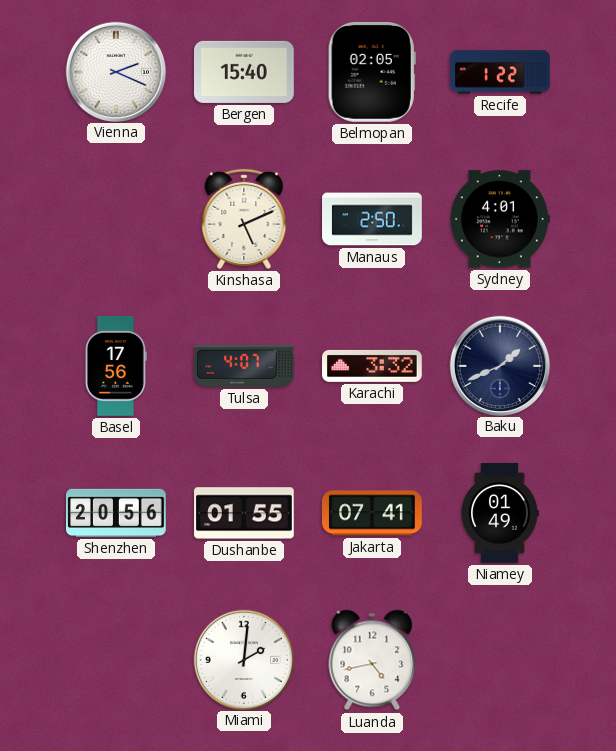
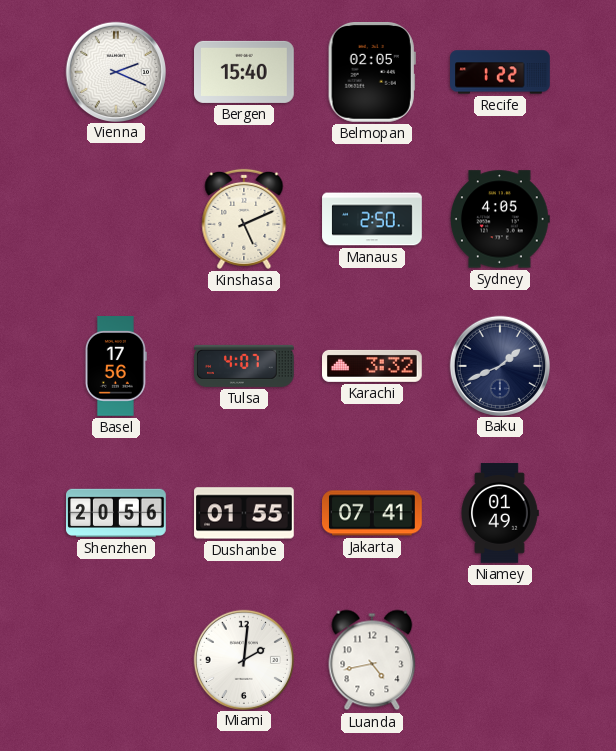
Sydney: 4:01 -> 4:05
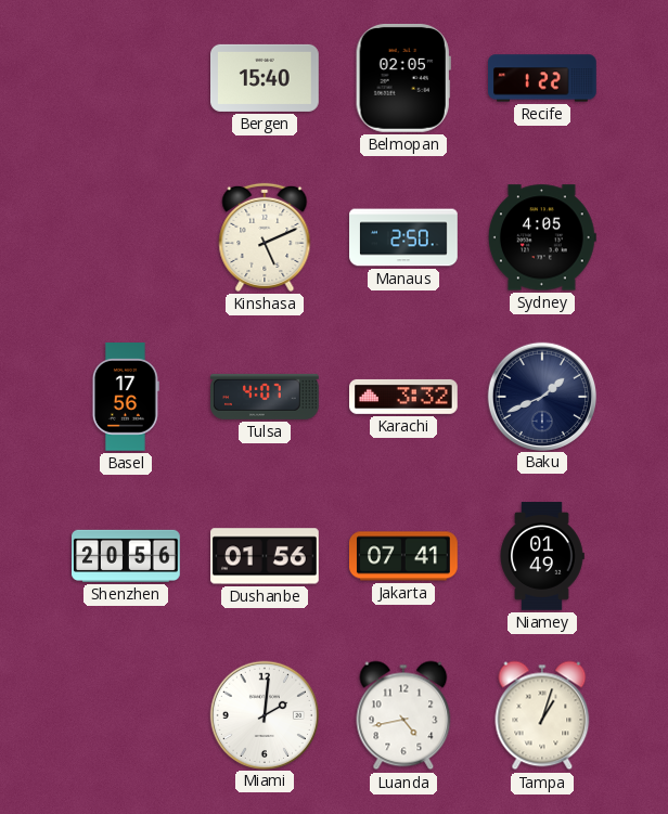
Vienna: 2:19 -> none
Dushanbe: 01:55 -> 01:56
Tampa: none -> 1:03
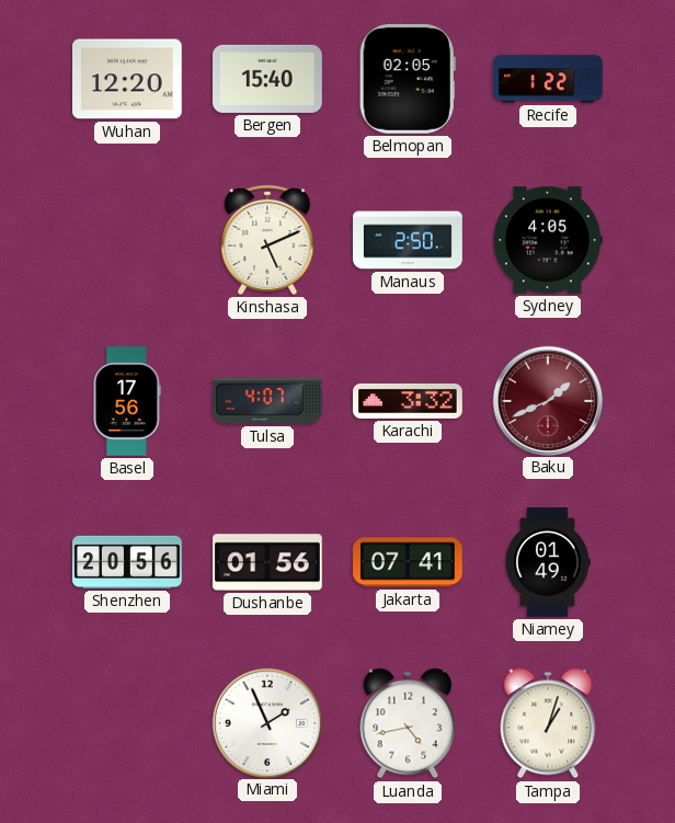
Wuhan: none -> 12:20
Baku dial: navy -> burgundy
Miami: 2:01 -> 1:56
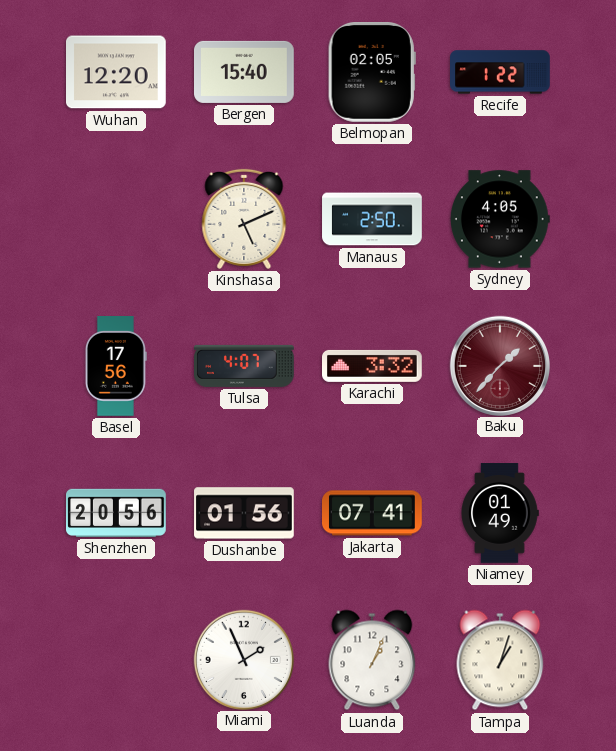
Baku: 1:41 -> 1:37
Luanda: 4:43 -> 1:04
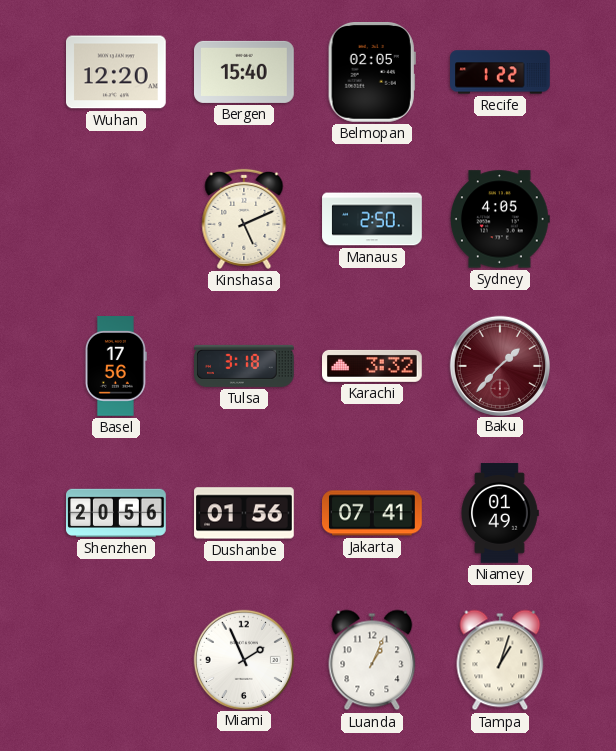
Tulsa: 4:07 -> 3:18
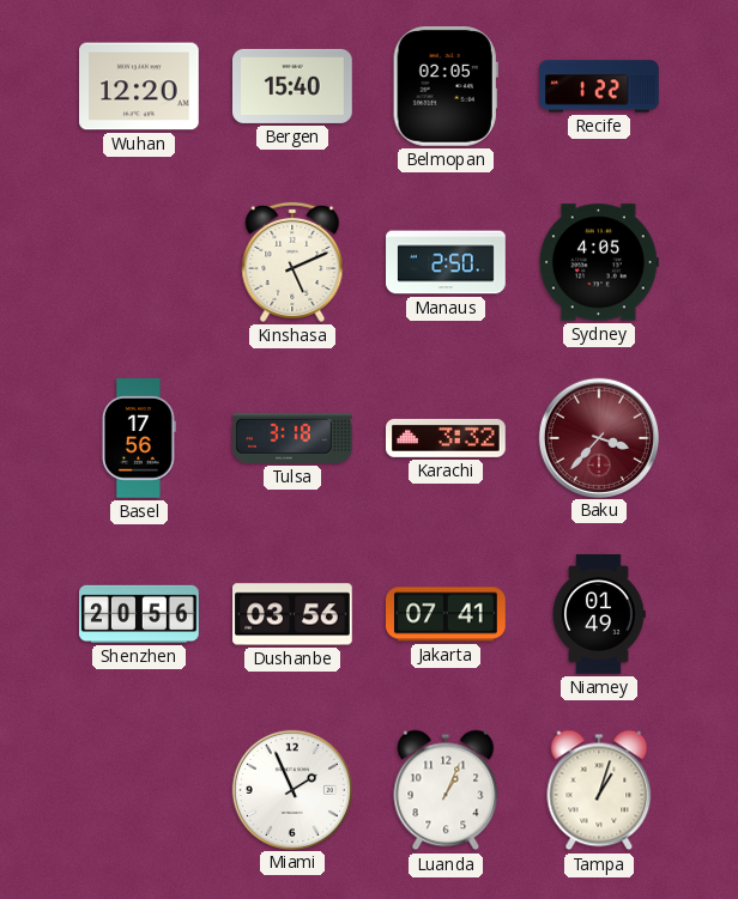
Baku: 1:37 -> 3:37
Dushanbe: 01:56 -> 03:56
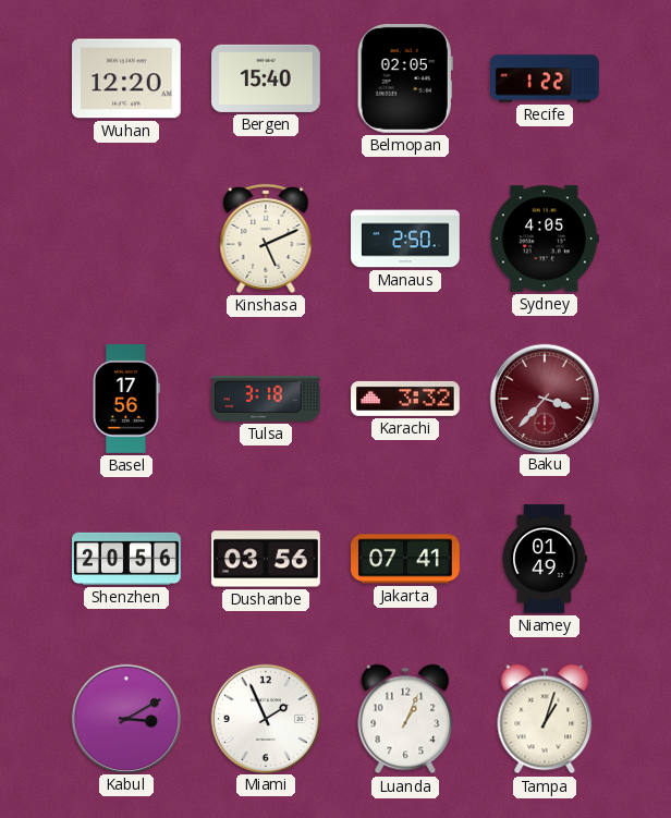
Kabul: none -> 3:10
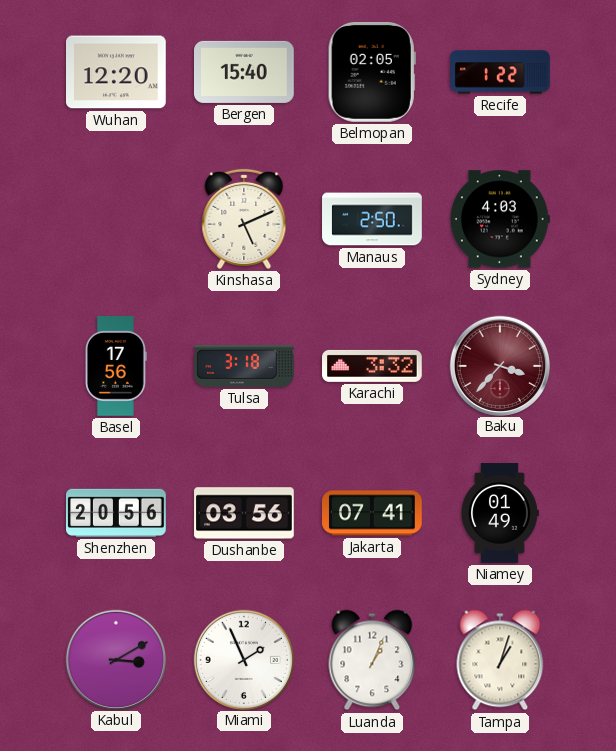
Sydney: 4:05 -> 4:03
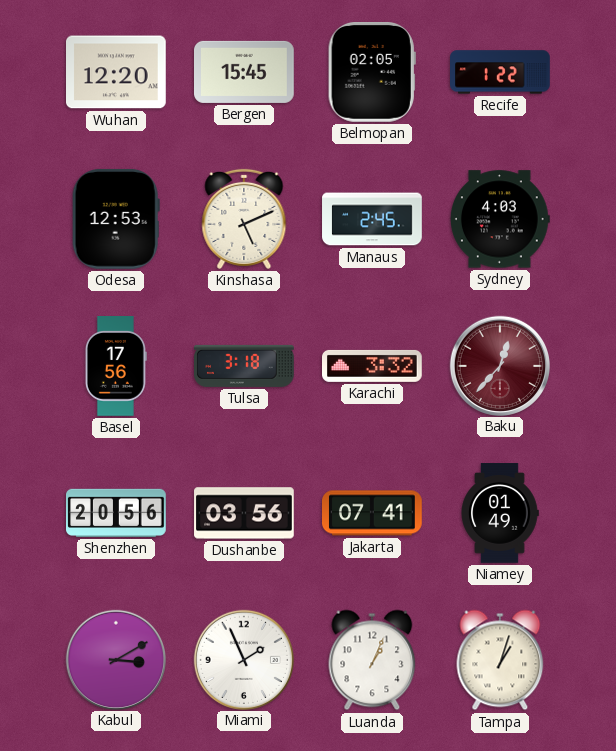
Bergen: 15:40 -> 15:45
Odesa: none -> 12:53
Manaus: 2:50 -> 2:45
Baku: 3:37 -> 12:37
